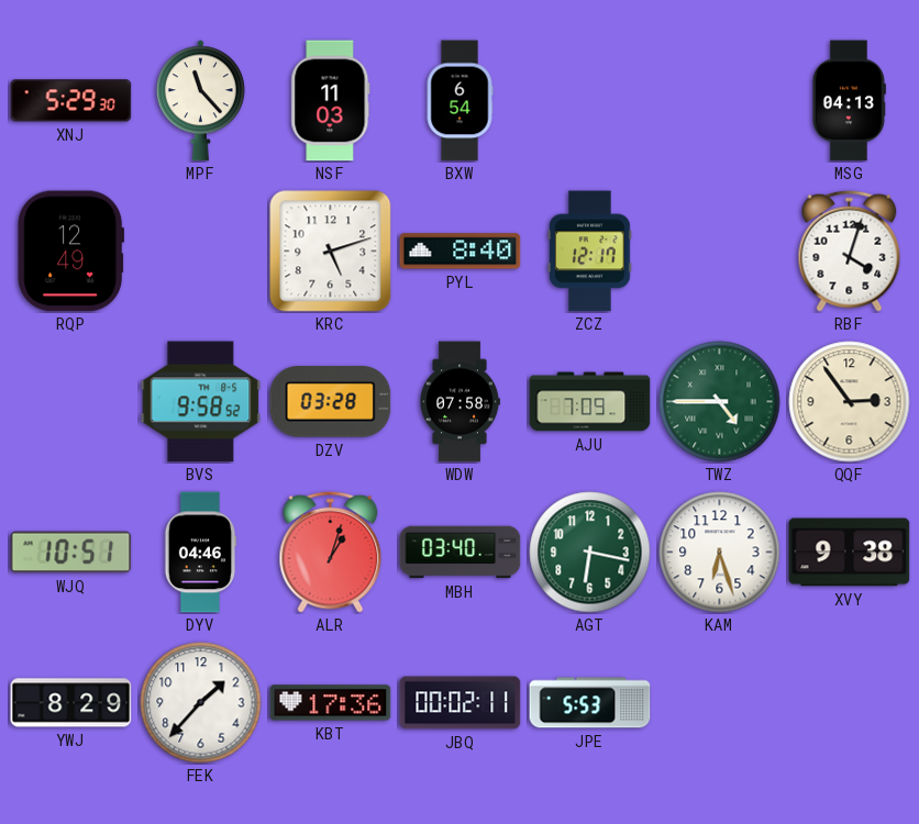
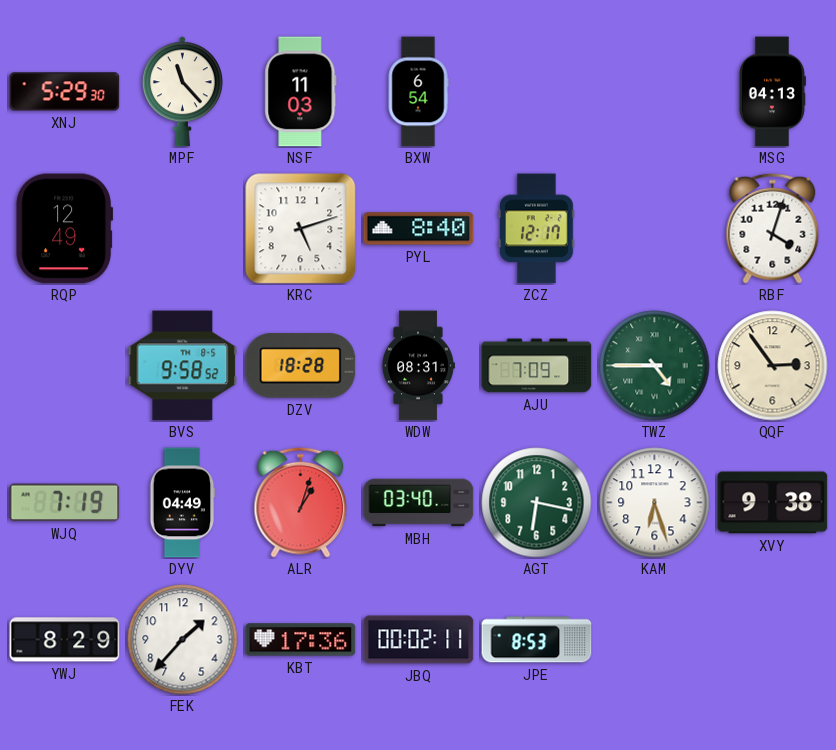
DZV: 03:28 -> 18:28
WDW: 07:58 -> 08:31
WJQ: 10:51 -> 7:19
DYV: 04:46 -> 04:49
JPE: 5:53 -> 8:53
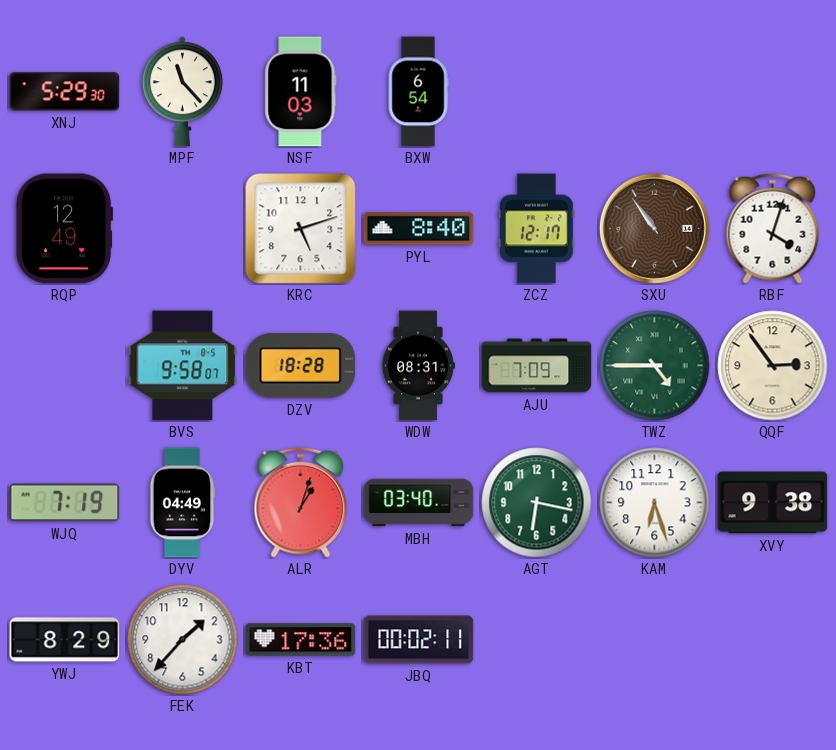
MSG: 04:13 -> none
SXU: none -> 10:54
BVS: 9:58:52 -> 9:58:07
JPE: 8:53 -> none
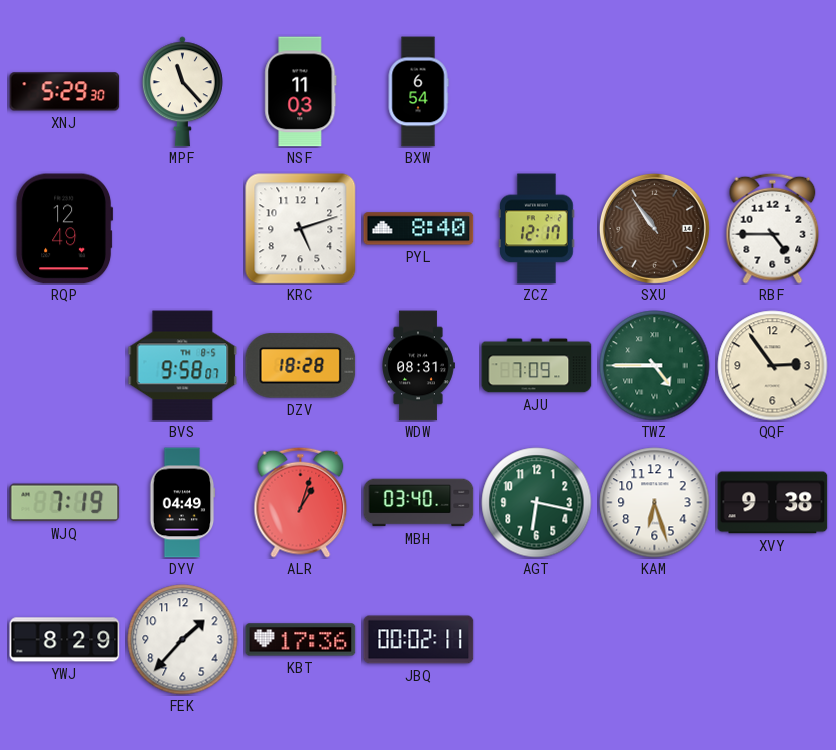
RBF: 4:03 -> 4:45
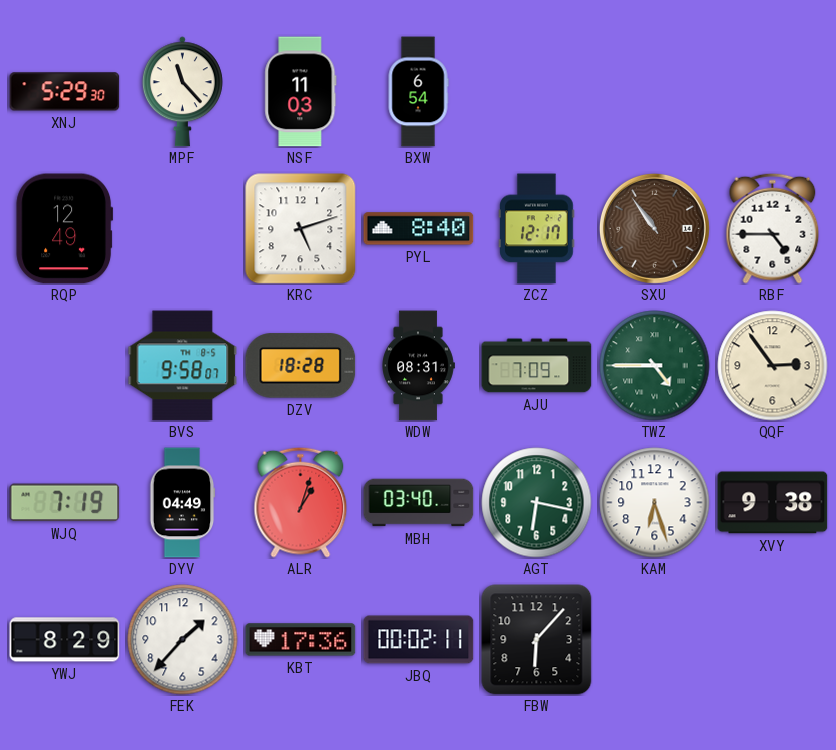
FBW: none -> 6:07
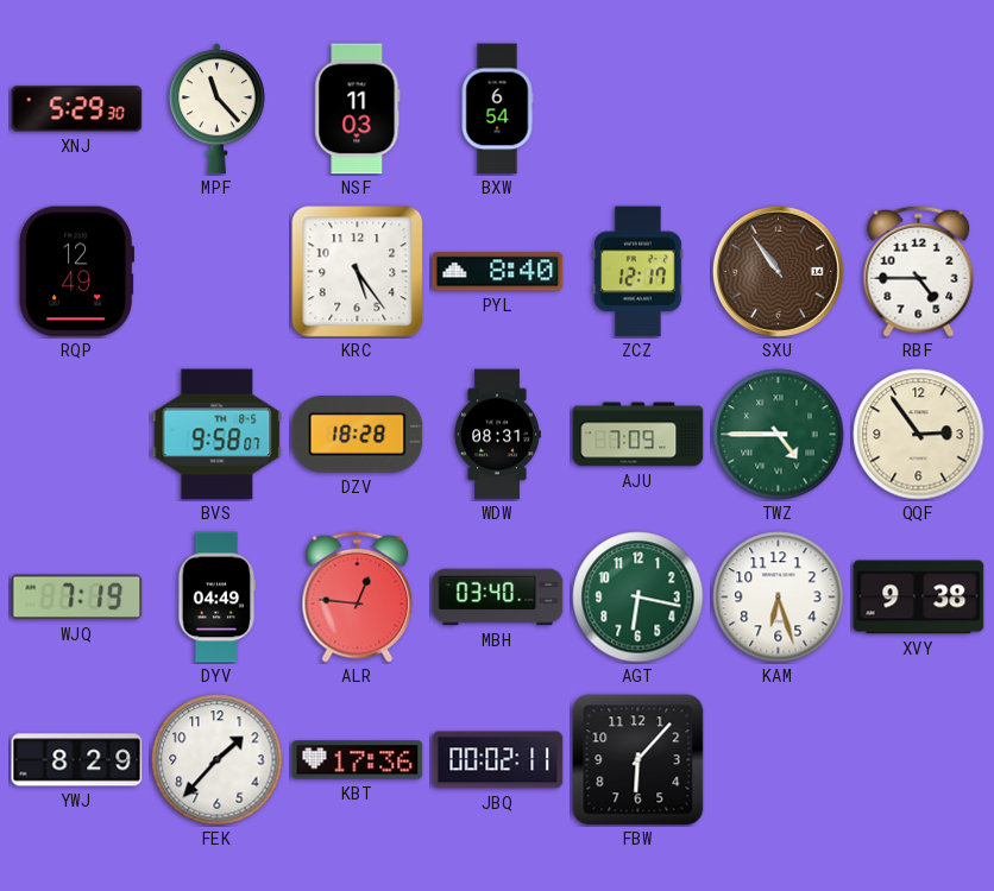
KRC: 5:12 -> 5:24
ALR: 1:03 -> 12:46
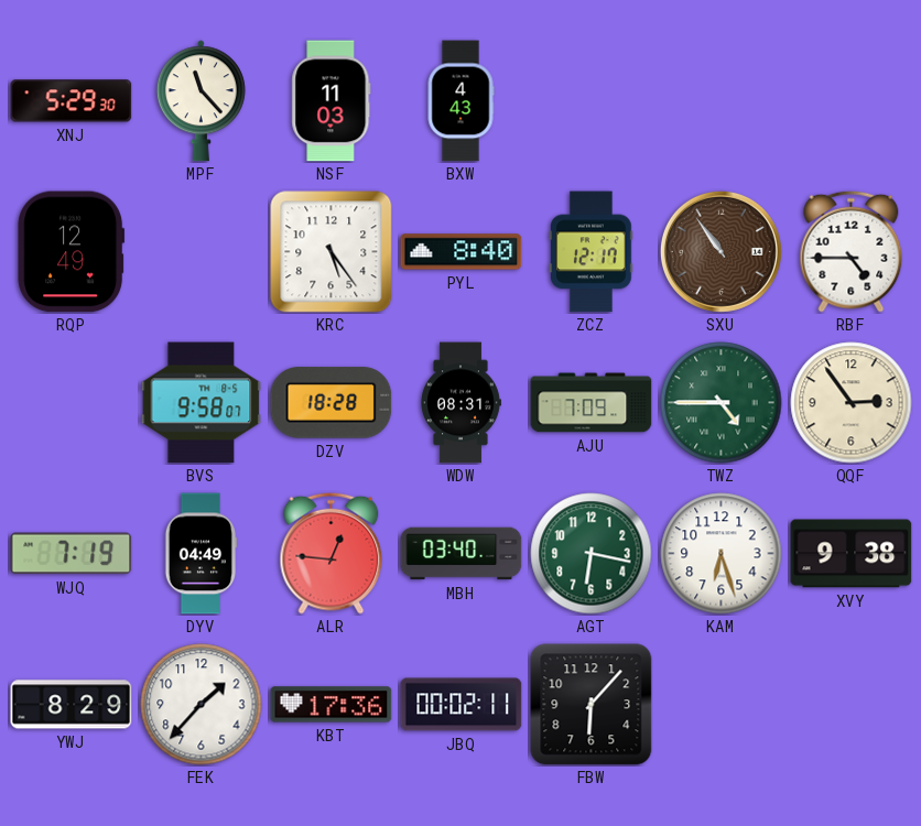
BXW: 6:54 -> 4:43
